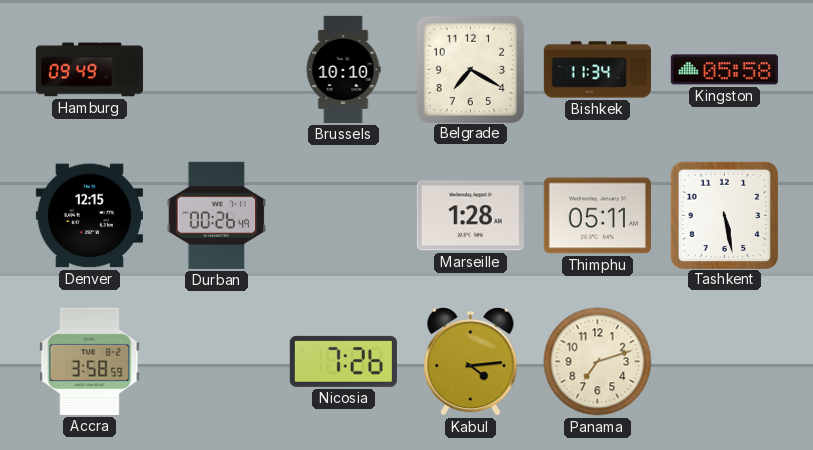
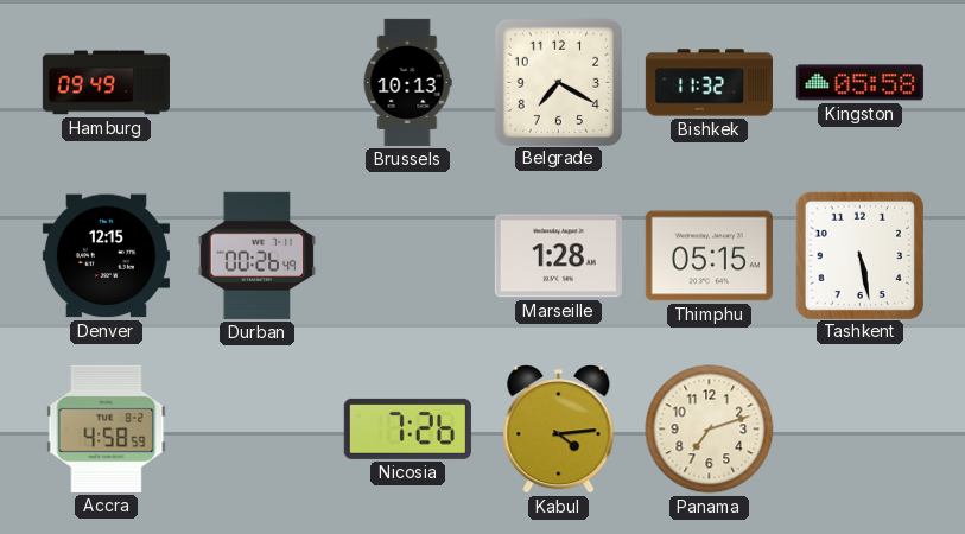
Brussels: 10:10 -> 10:13
Bishkek: 11:34 -> 11:32
Thimphu: 05:11 -> 05:15
Accra: 3:58 -> 4:58
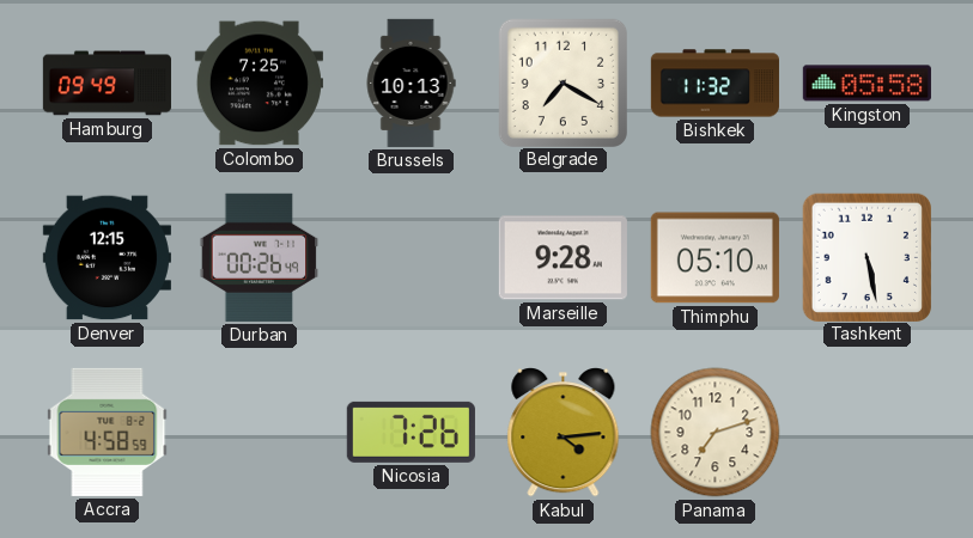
Colombo: none -> 7:25
Marseille: 1:28 -> 9:28
Thimphu: 05:15 -> 05:10
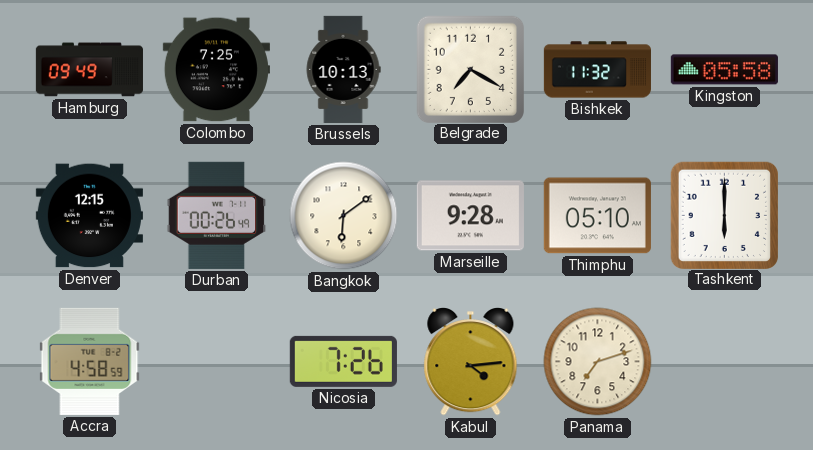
Bangkok: none -> 6:09
Tashkent: 5:28 -> 6:00
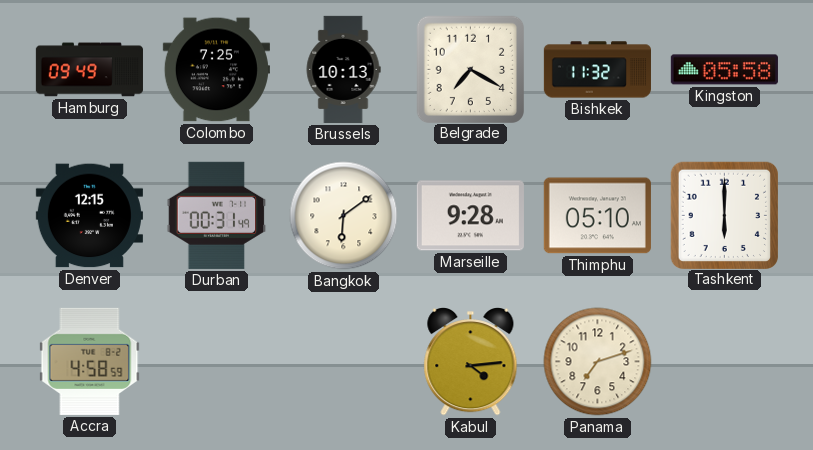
Durban: 00:26 -> 00:31
Nicosia: 7:26 -> none
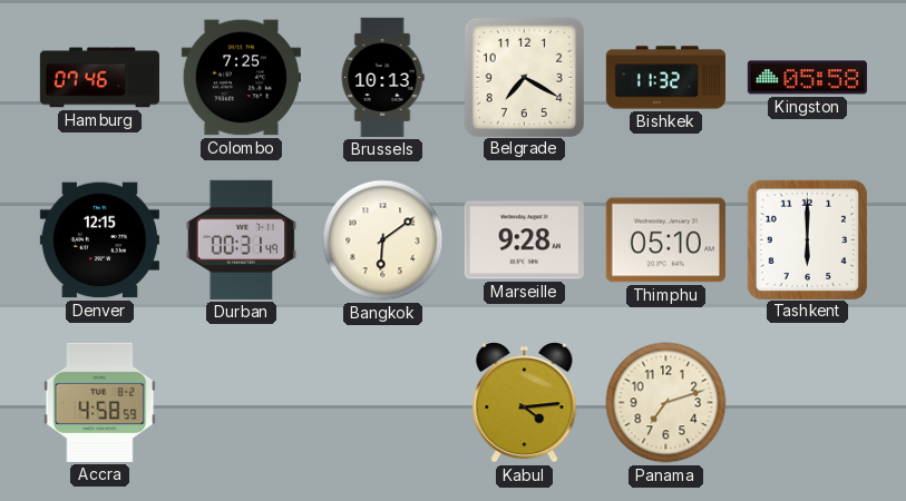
Hamburg: 09:49 -> 07:46
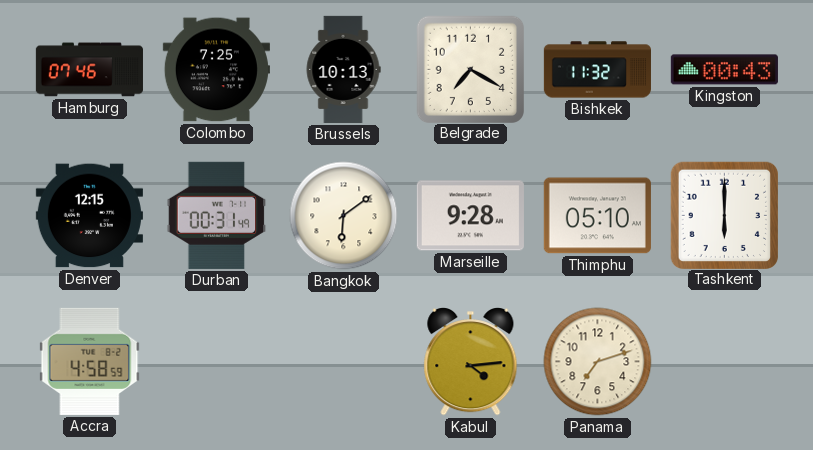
Kingston: 05:58 -> 00:43
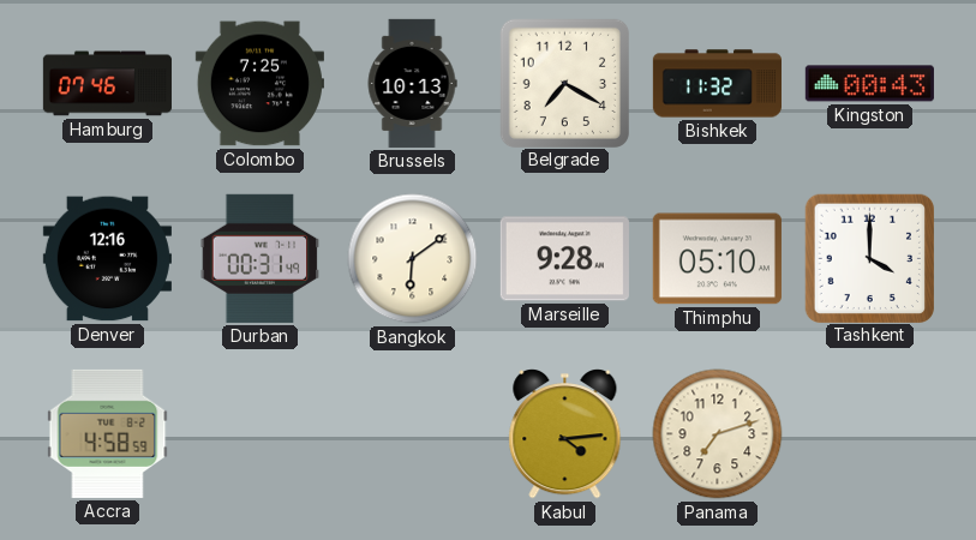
Denver: 12:15 -> 12:16
Tashkent: 6:00 -> 4:00
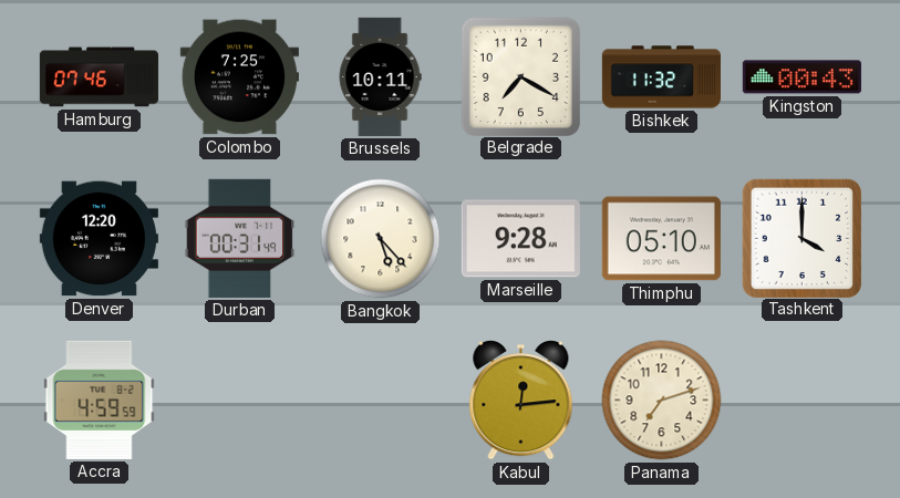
Brussels: 10:13 -> 10:11
Denver: 12:16 -> 12:20
Bangkok: 6:09 -> 5:23
Accra: 4:58 -> 4:59
Kabul: 4:14 -> 12:14
